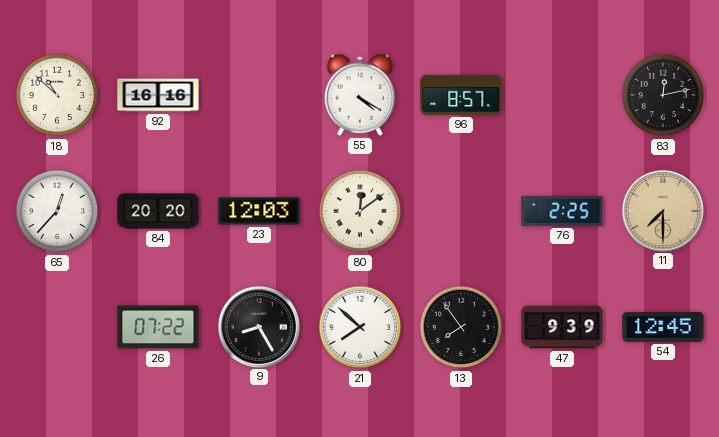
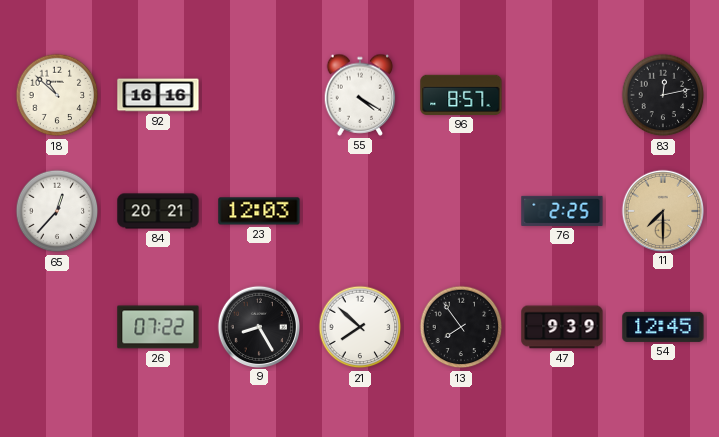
84: 20:20 -> 20:21
80: 12:09 -> none
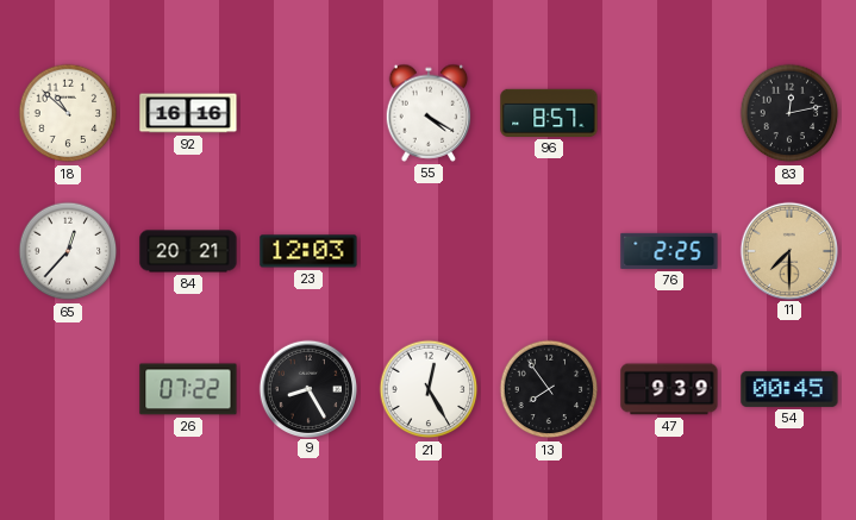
21: 7:52 -> 12:25
54: 12:45 -> 00:45
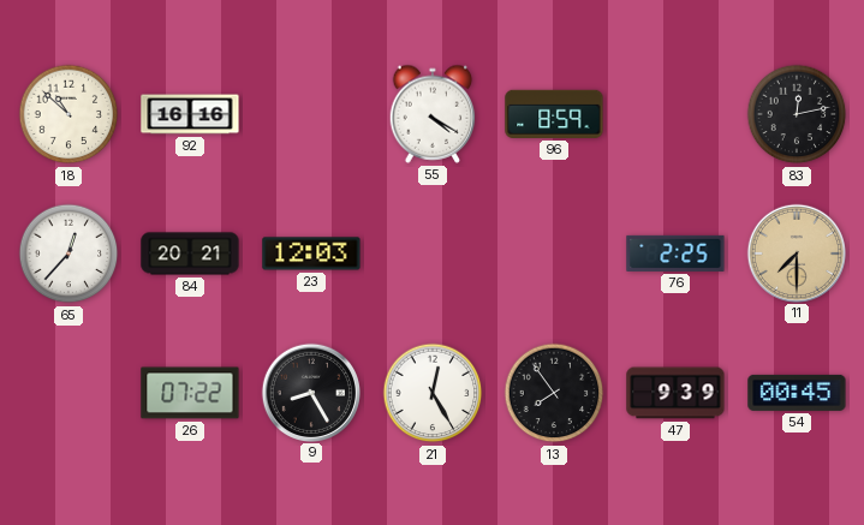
96: 8:57 -> 8:59
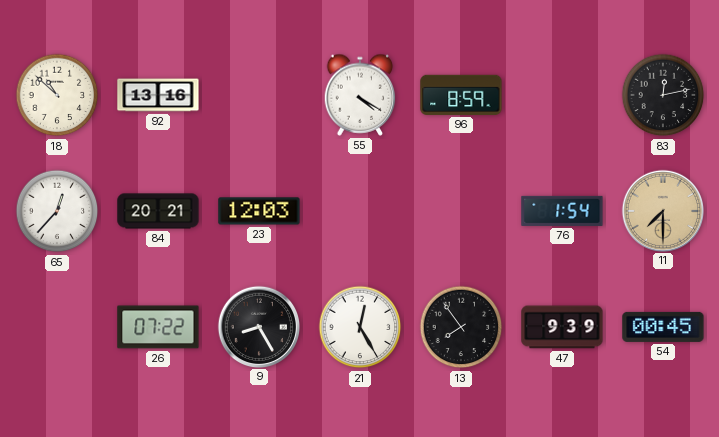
92: 16:16 -> 13:16
76: 2:25 -> 1:54
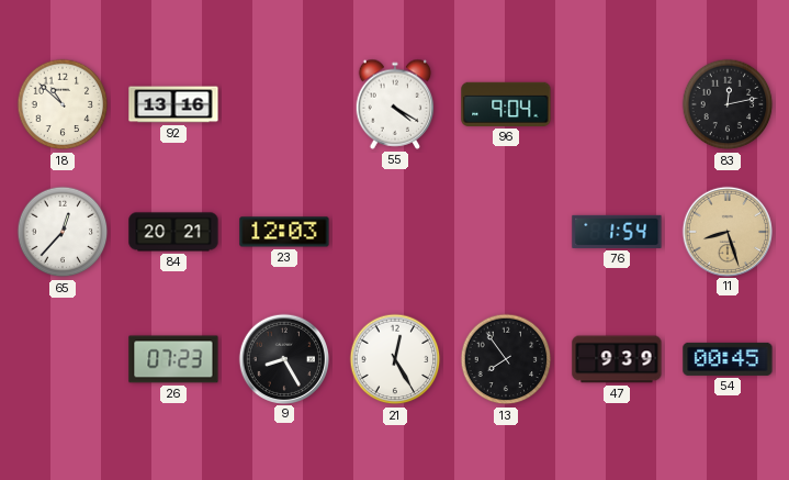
96: 8:59 -> 9:04
11: 7:30 -> 8:27
26: 07:22 -> 07:23
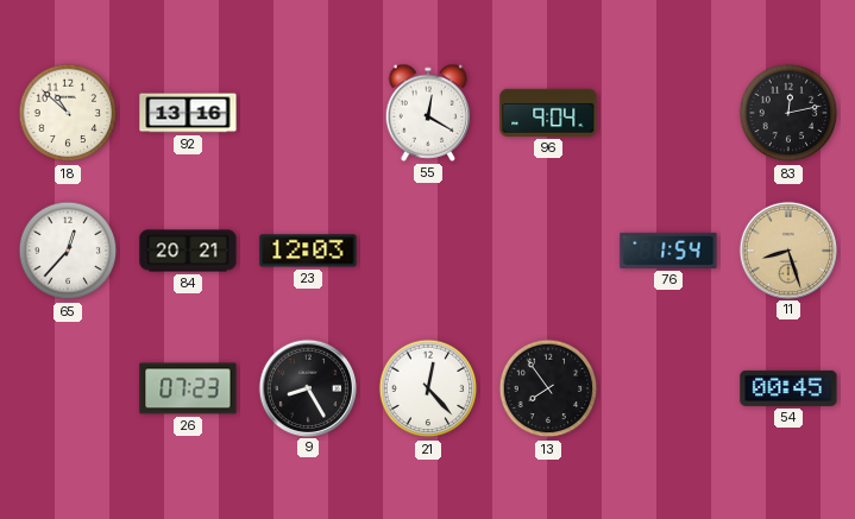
55: 4:20 -> 12:20
21: 12:25 -> 12:23
47: 9:39 -> none
